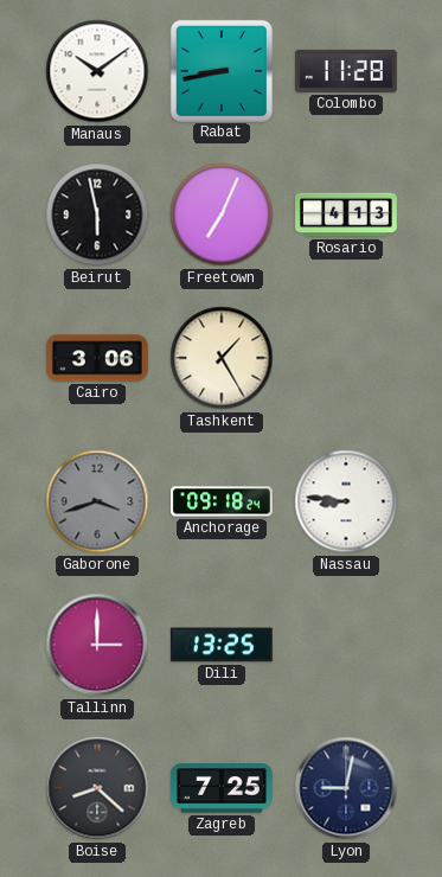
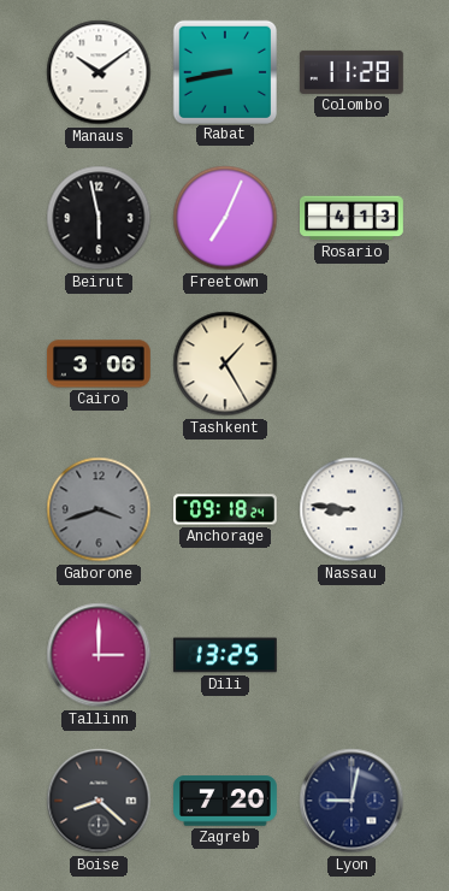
Zagreb: 7:25 -> 7:20
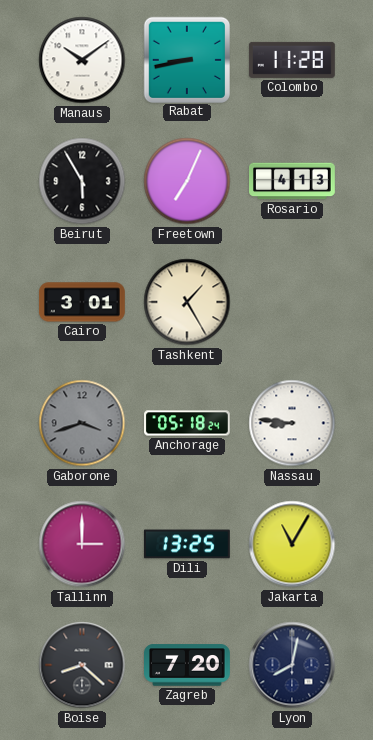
Beirut: 5:58 -> 5:55
Cairo: 3:06 -> 3:01
Anchorage: 09:18 -> 05:18
Jakarta: none -> 11:05
Lyon: 9:02 -> 8:02
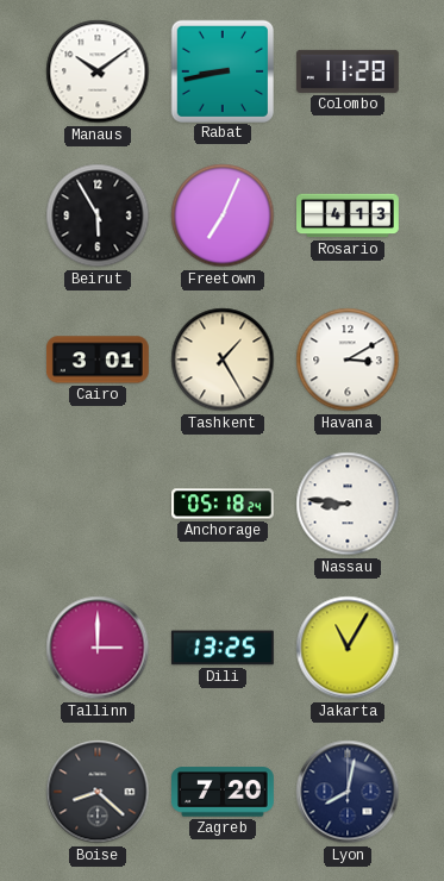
Havana: none -> 3:10
Gaborone: 3:42 -> none
